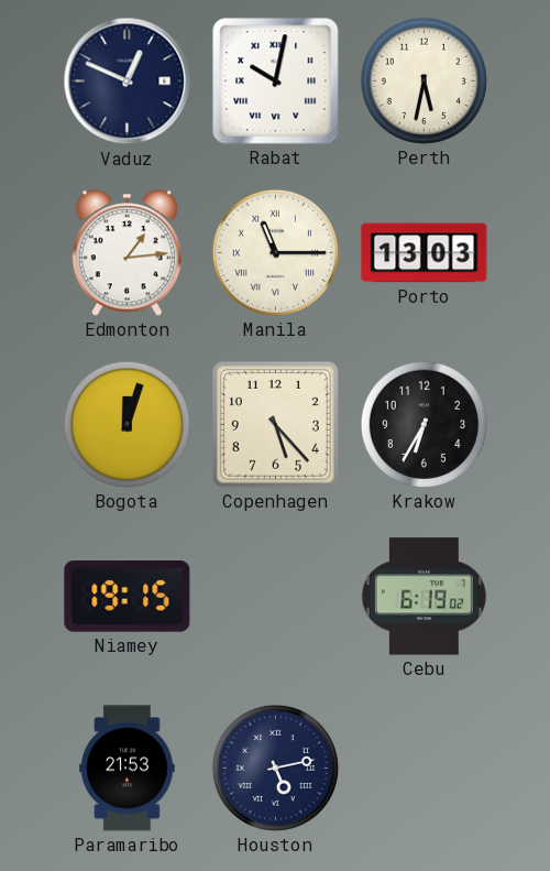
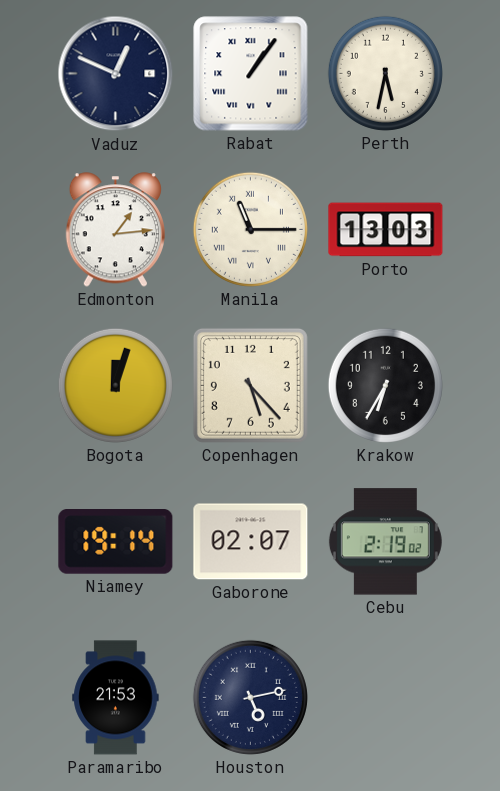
Rabat: 10:02 -> 1:06
Niamey: 19:15 -> 19:14
Gaborone: none -> 02:07
Cebu: 6:19 -> 2:19
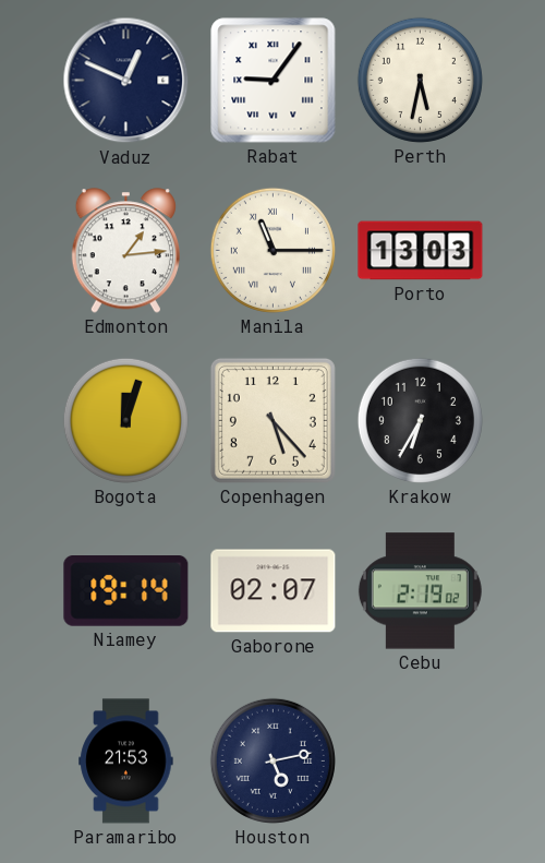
Rabat: 1:06 -> 9:06
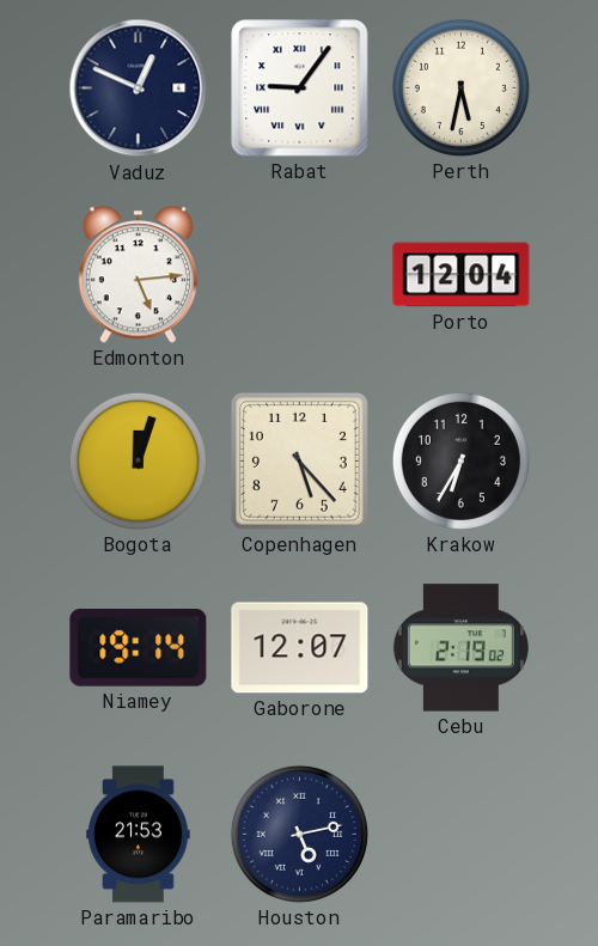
Edmonton: 1:14 -> 5:14
Manila: 11:15 -> none
Porto: 13:03 -> 12:04
Gaborone: 02:07 -> 12:07
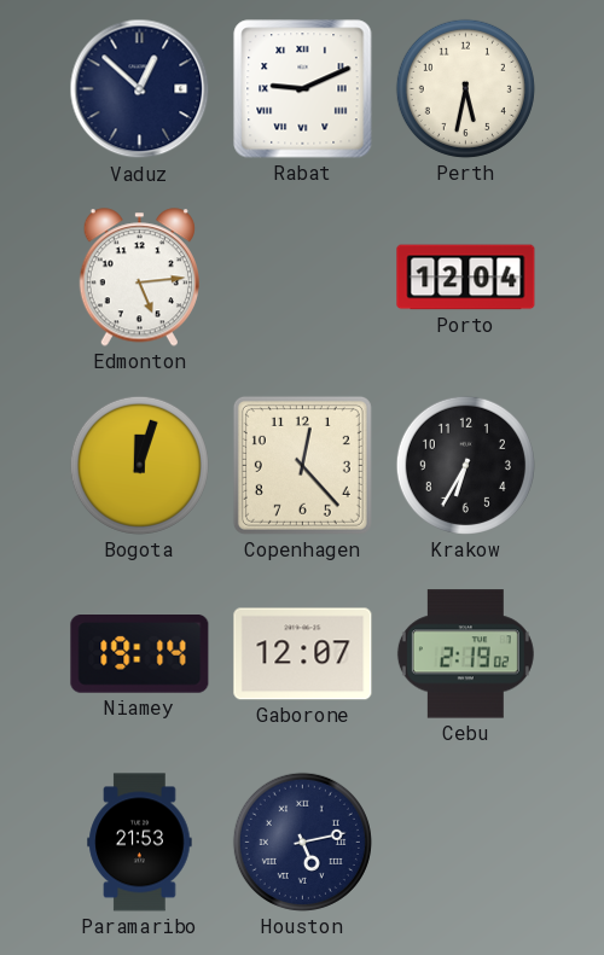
Vaduz: 12:49 -> 12:52
Rabat: 9:06 -> 9:11
Copenhagen: 5:23 -> 12:23
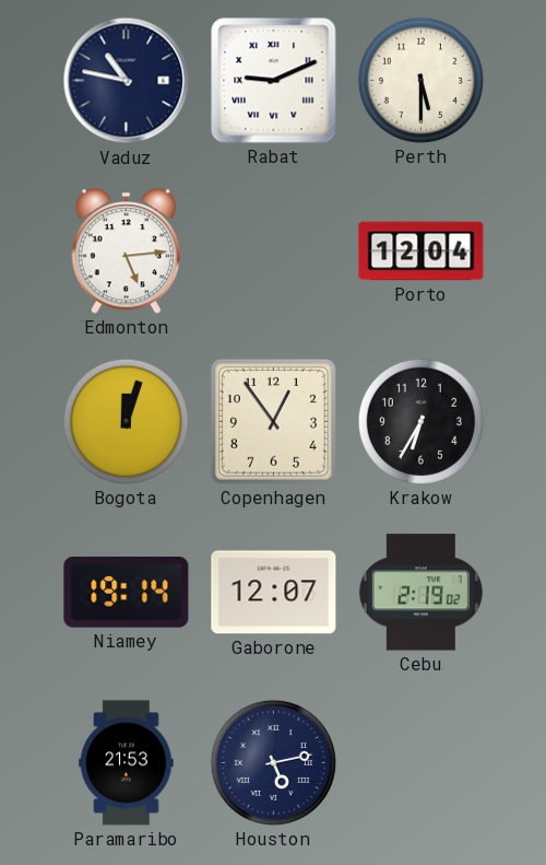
Vaduz: 12:52 -> 10:47
Perth: 5:32 -> 5:30
Copenhagen: 12:23 -> 12:54
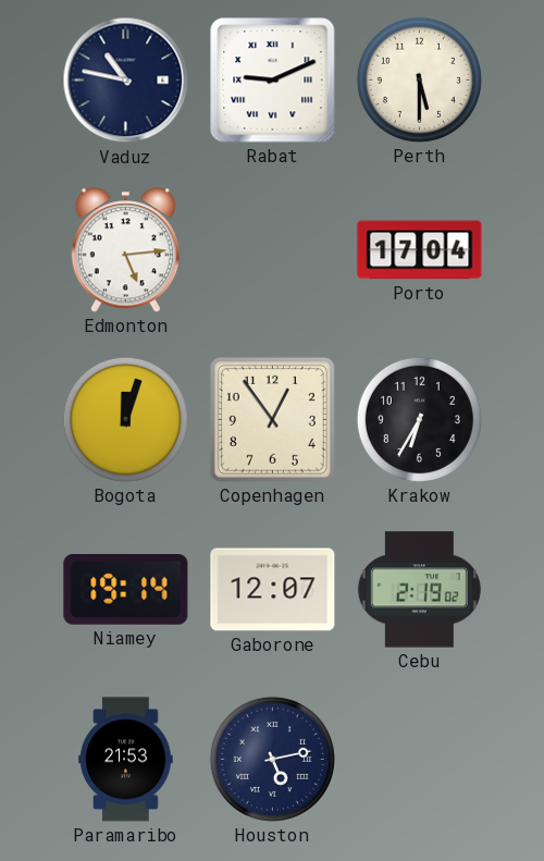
Porto: 12:04 -> 17:04
